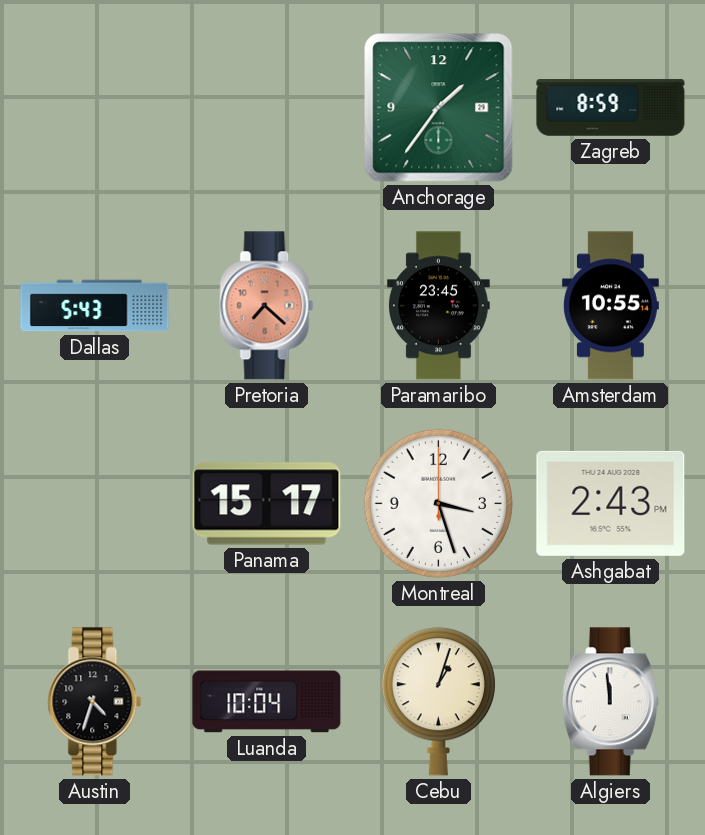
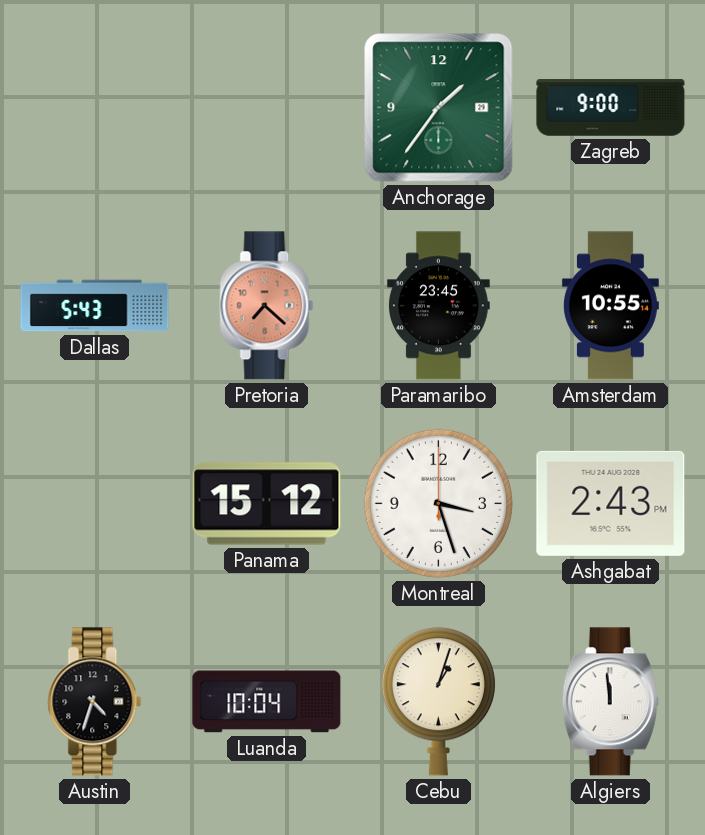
Zagreb: 8:59 -> 9:00
Panama: 15:17 -> 15:12
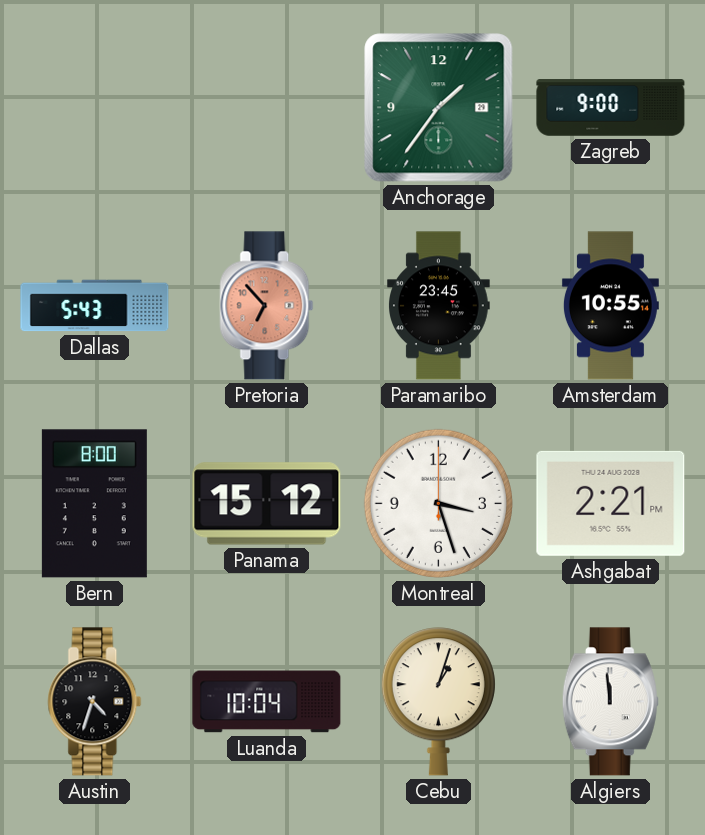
Pretoria: 7:22 -> 6:53
Bern: none -> 8:00
Ashgabat: 2:43 -> 2:21
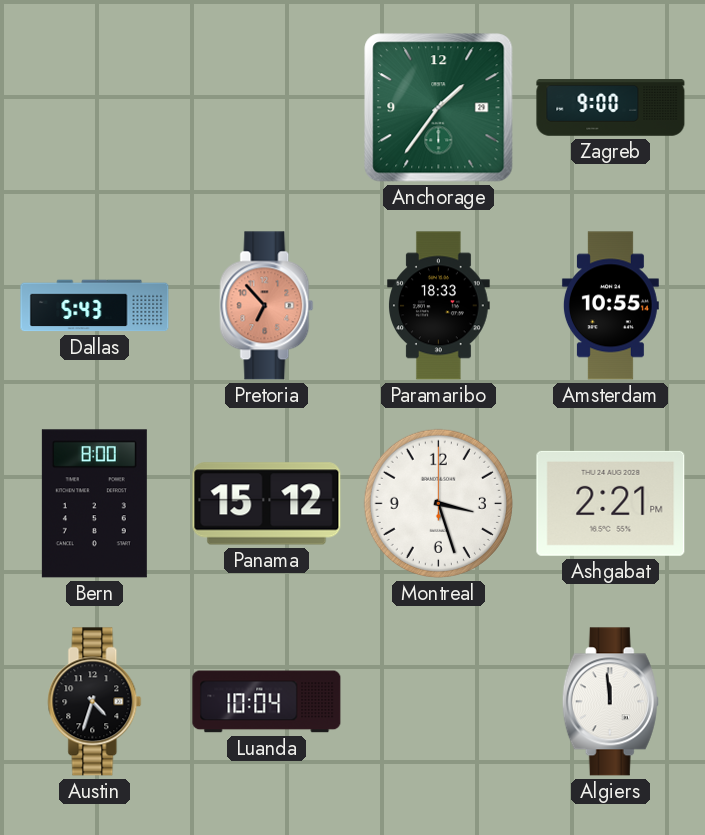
Paramaribo: 23:45 -> 18:33
Cebu: 1:03 -> none
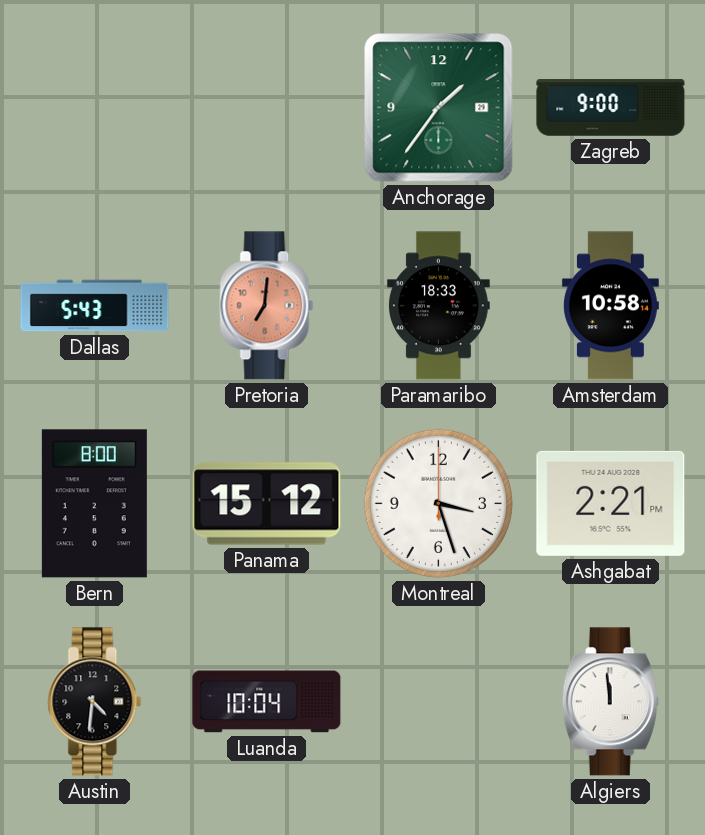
Pretoria: 6:53 -> 7:01
Amsterdam: 10:55 -> 10:58
Austin: 4:33 -> 4:31
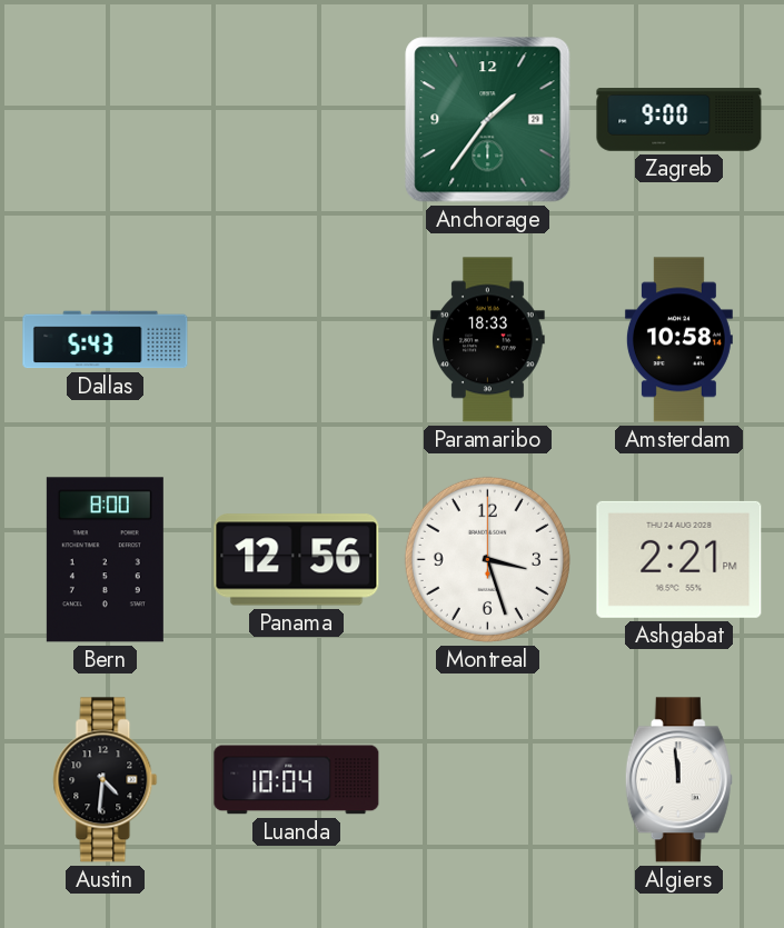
Pretoria: 7:01 -> none
Panama: 15:12 -> 12:56
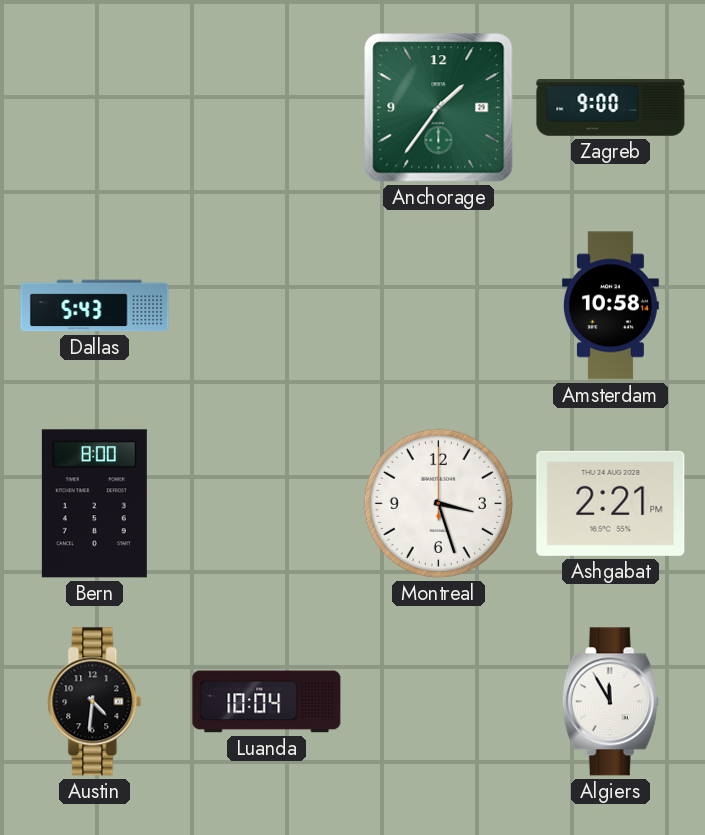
Paramaribo: 18:33 -> none
Panama: 12:56 -> none
Algiers: 11:59 -> 11:55
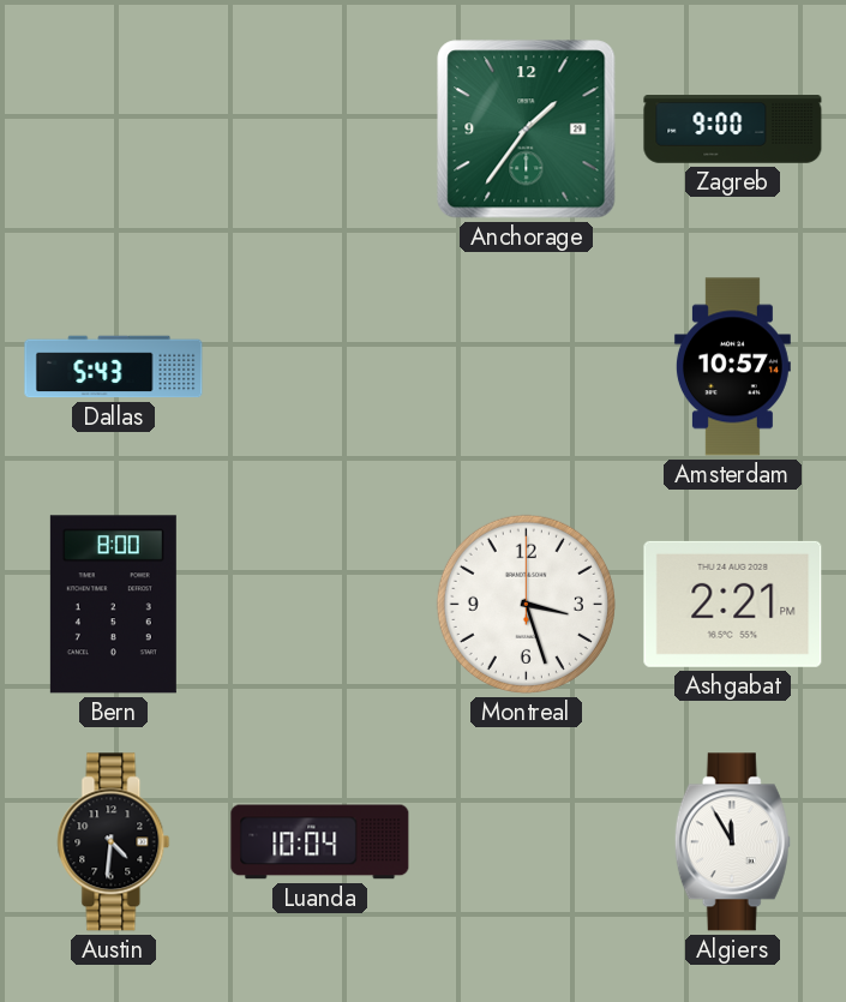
Amsterdam: 10:58 -> 10:57
